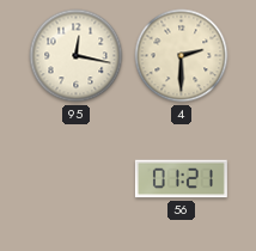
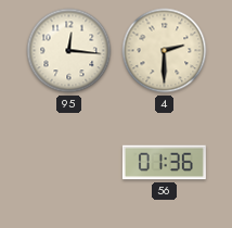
95: 12:17 -> 12:16
56: 01:21 -> 01:36
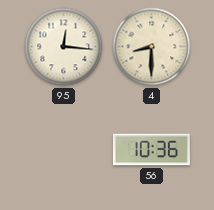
4: 2:30 -> 8:30
56: 01:36 -> 10:36
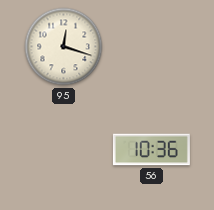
95: 12:16 -> 12:18
4: 8:30 -> none
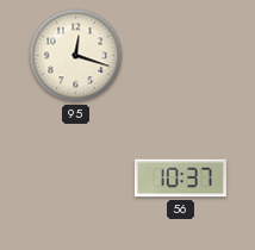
56: 10:36 -> 10:37
